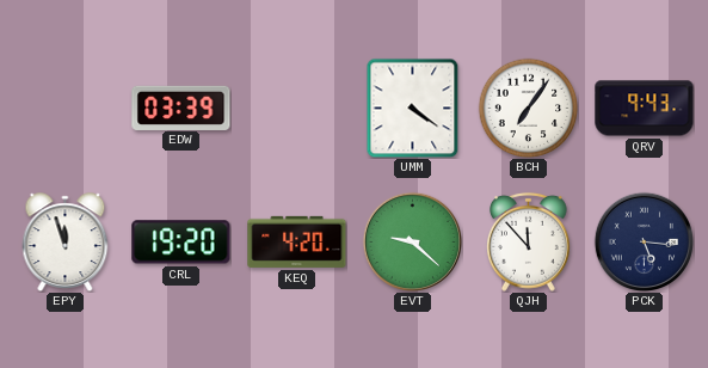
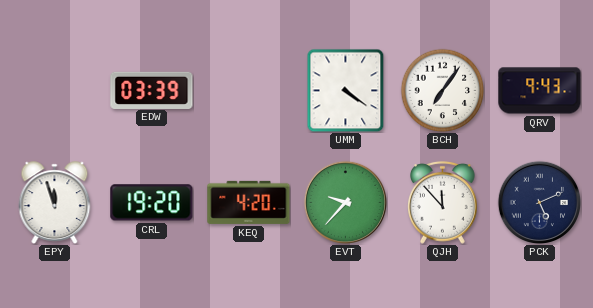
EVT: 9:22 -> 9:37
PCK: 5:16 -> 5:11
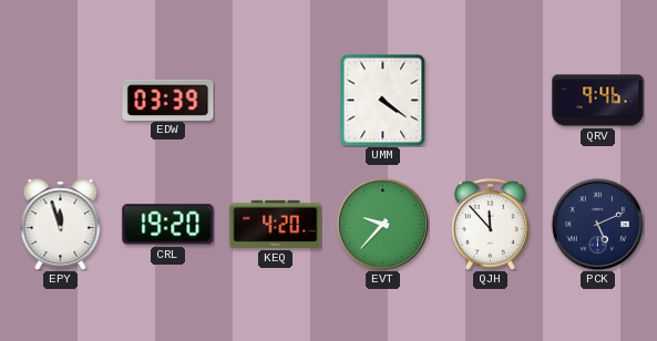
BCH: 7:06 -> none
QRV: 9:43 -> 9:46
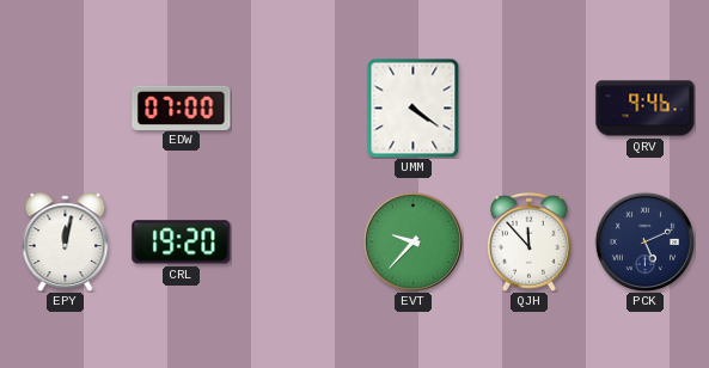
EDW: 03:39 -> 07:00
EPY: 11:57 -> 12:02
KEQ: 4:20 -> none
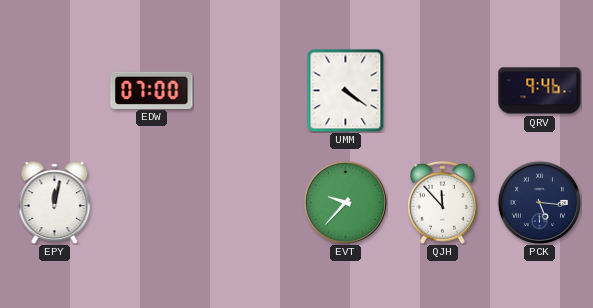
CRL: 19:20 -> none
PCK: 5:11 -> 5:16
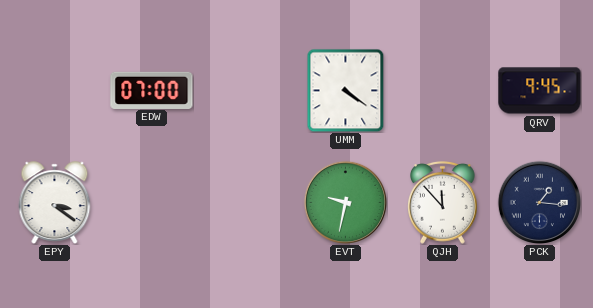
QRV: 9:46 -> 9:45
EPY: 12:02 -> 3:21
EVT: 9:37 -> 9:32
PCK: 5:16 -> 1:16
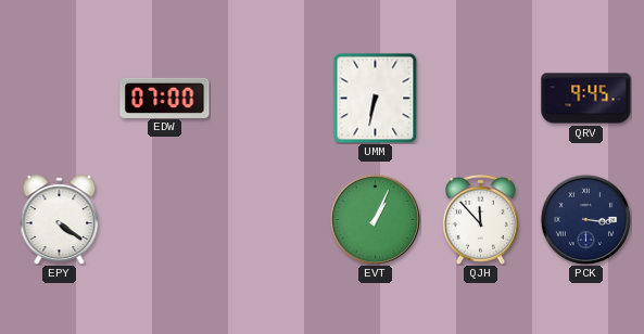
UMM: 4:21 -> 6:32
EPY: 3:21 -> 4:21
EVT: 9:32 -> 1:04
PCK: 1:16 -> 3:16
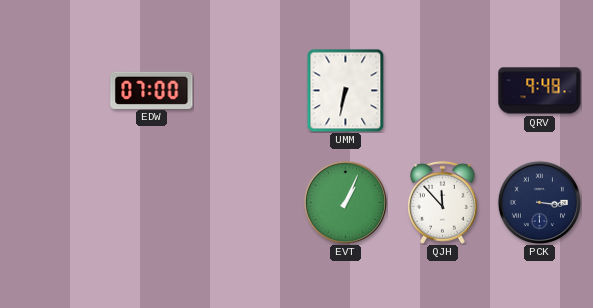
QRV: 9:45 -> 9:48
EPY: 4:21 -> none
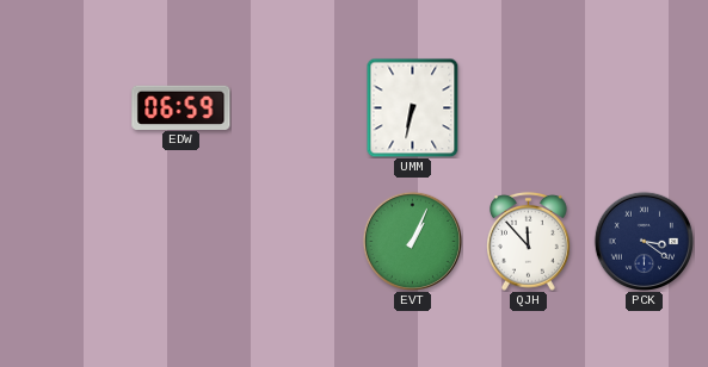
EDW: 07:00 -> 06:59
QRV: 9:48 -> none
PCK: 3:16 -> 3:21
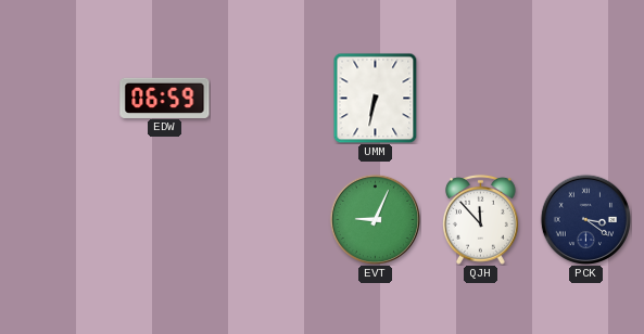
EVT: 1:04 -> 9:04
